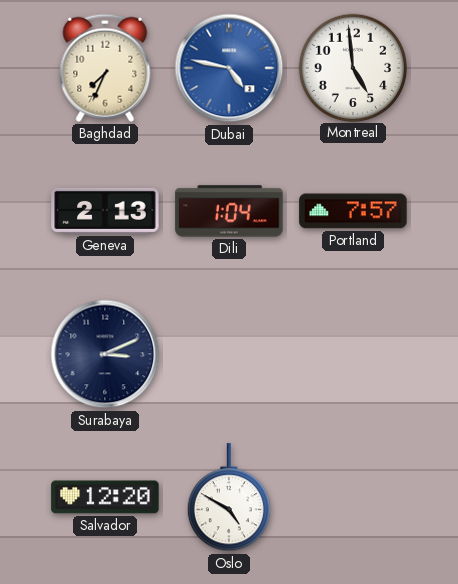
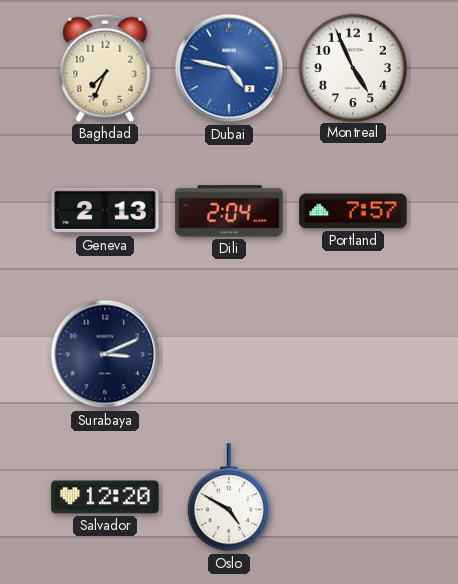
Montreal: 4:59 -> 4:56
Dili: 1:04 -> 2:04
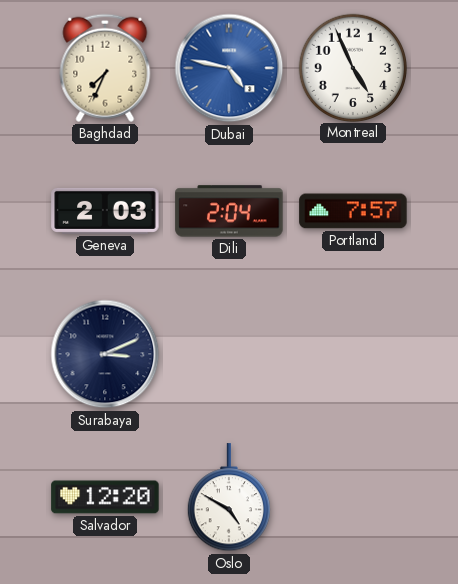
Geneva: 2:13 -> 2:03
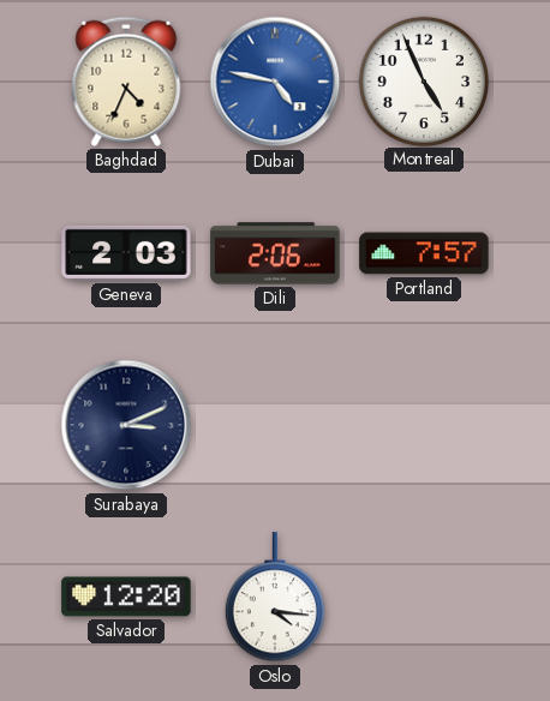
Baghdad: 7:34 -> 4:34
Dili: 2:04 -> 2:06
Oslo: 4:50 -> 4:16
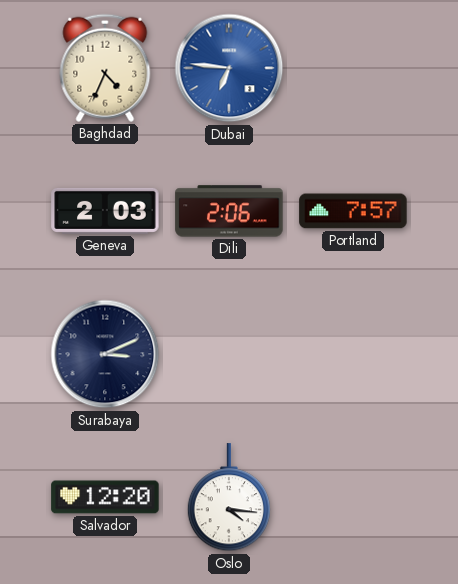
Dubai: 4:47 -> 6:46
Montreal: 4:56 -> none
